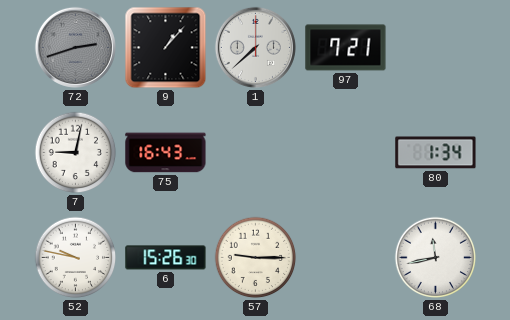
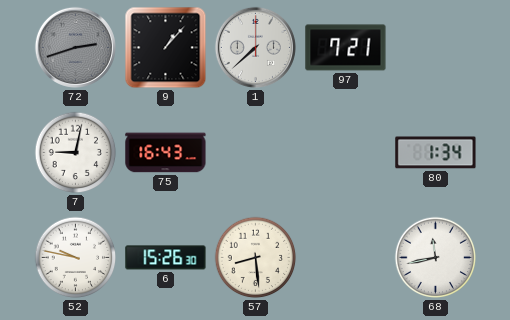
57: 9:15 -> 8:29
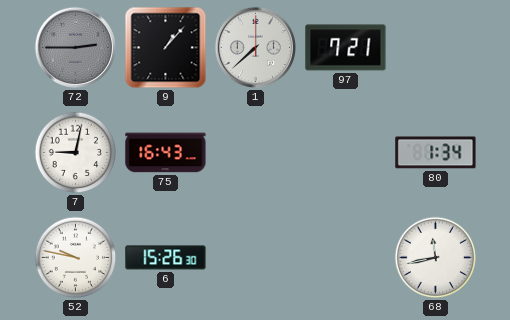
72: 2:42 -> 2:45
57: 8:29 -> none
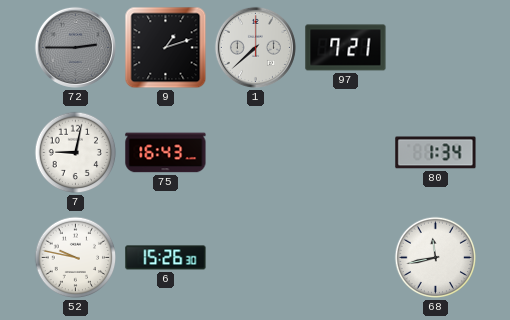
9: 1:07 -> 1:12
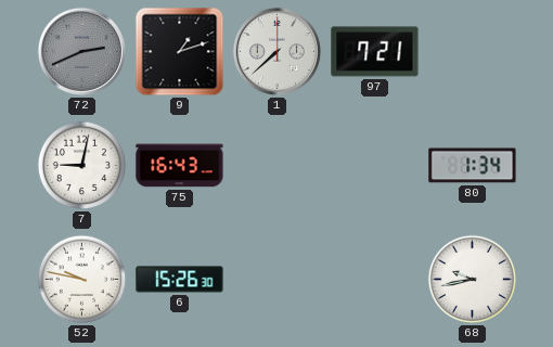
72: 2:45 -> 2:41
68: 11:43 -> 9:43
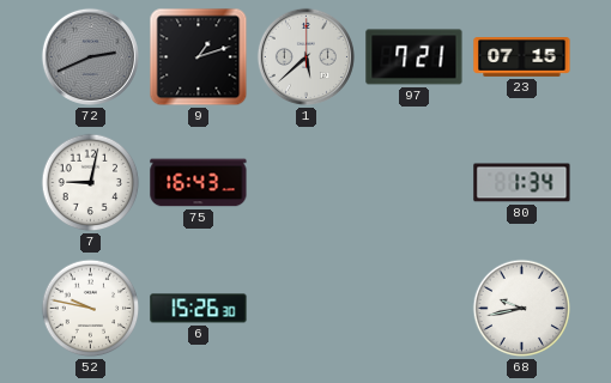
1: 7:38 -> 5:38
23: none -> 07:15
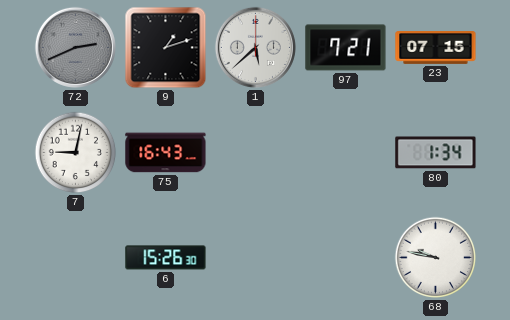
52: 9:47 -> none
68: 9:43 -> 9:47
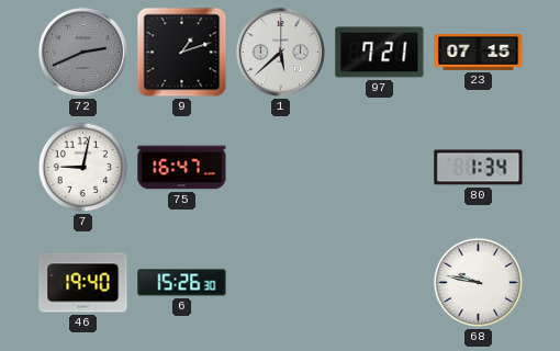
75: 16:43 -> 16:47
46: none -> 19:40
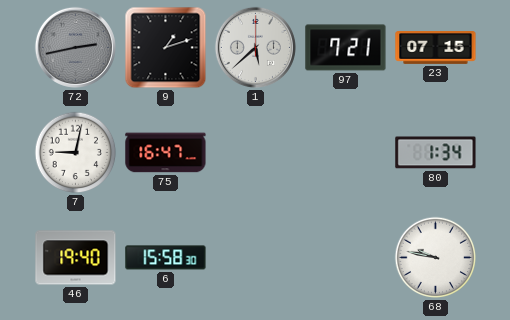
72: 2:41 -> 2:43
6: 15:26 -> 15:58
